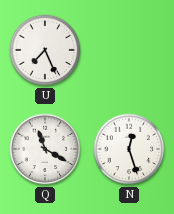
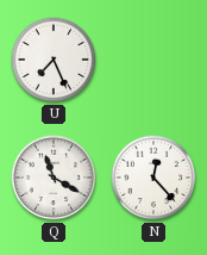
N: 12:27 -> 12:23
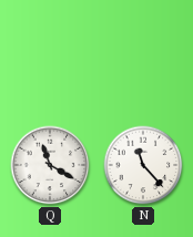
U: 7:26 -> none
N: 12:23 -> 11:23
